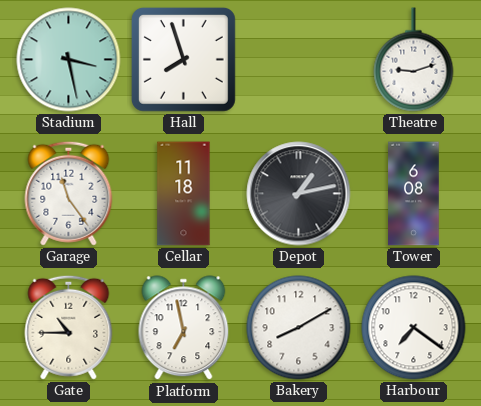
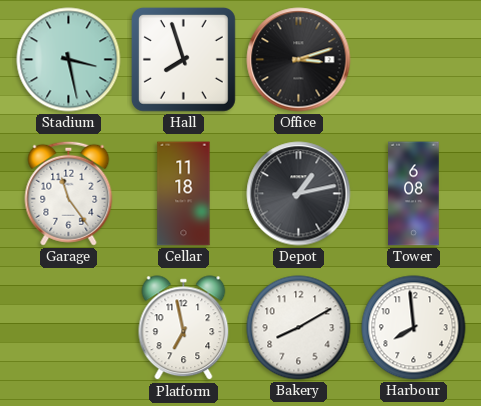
Office: none -> 3:12
Theatre: 9:12 -> none
Gate: 10:45 -> none
Harbour: 7:21 -> 7:59
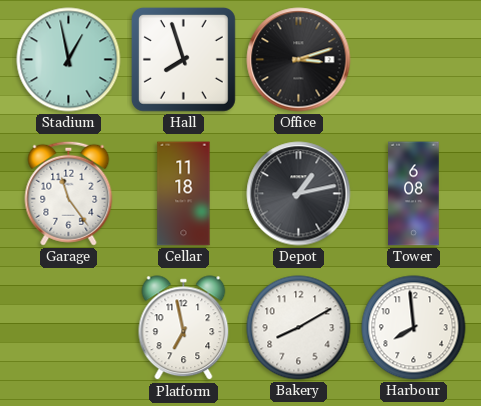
Stadium: 3:28 -> 12:58
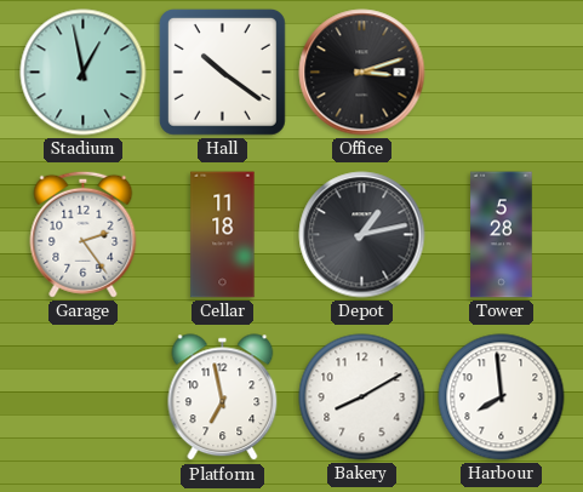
Hall: 7:57 -> 10:21
Garage: 11:24 -> 2:24
Tower: 6:08 -> 5:28
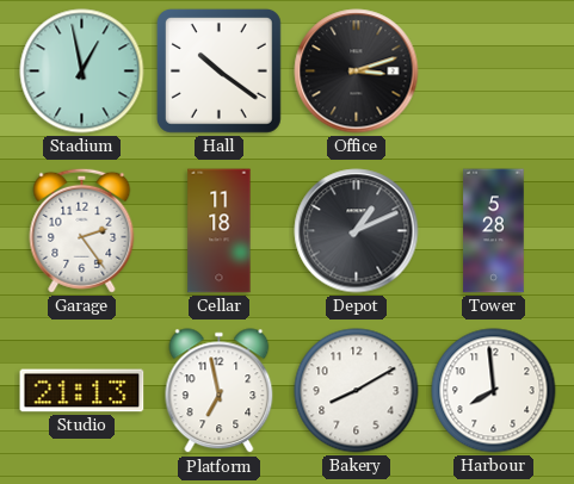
Depot: 1:13 -> 1:11
Studio: none -> 21:13
